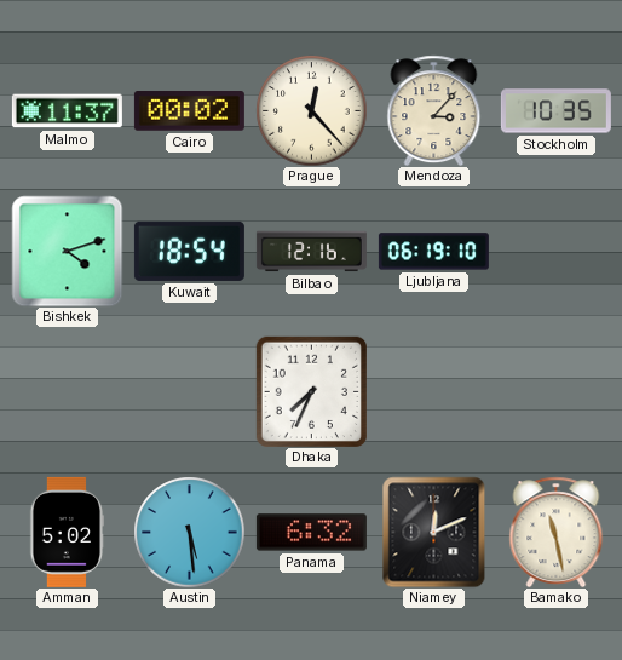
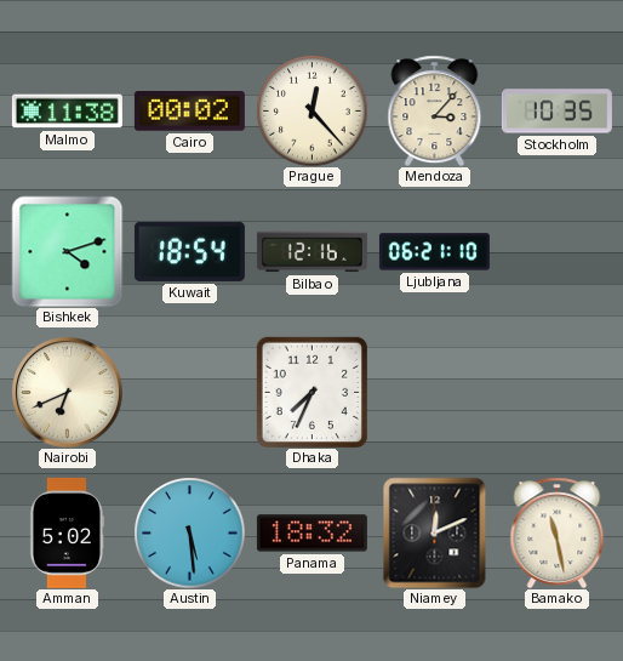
Malmo: 11:37 -> 11:38
Ljubljana: 06:19 -> 06:21
Nairobi: none -> 6:41
Panama: 6:32 -> 18:32
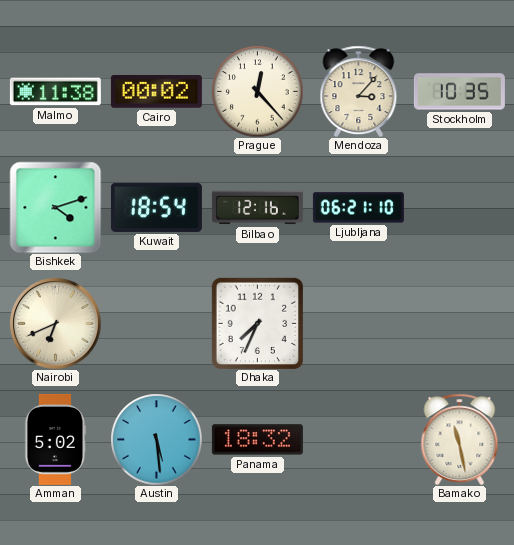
Niamey: 12:11 -> none
